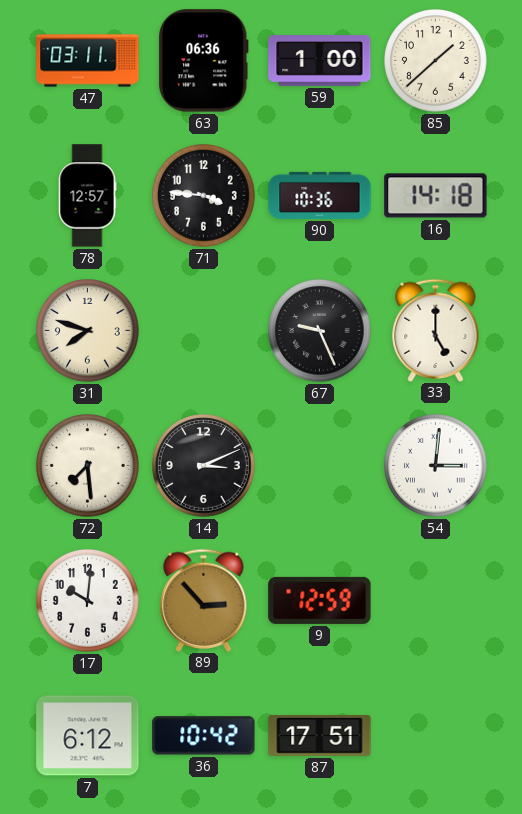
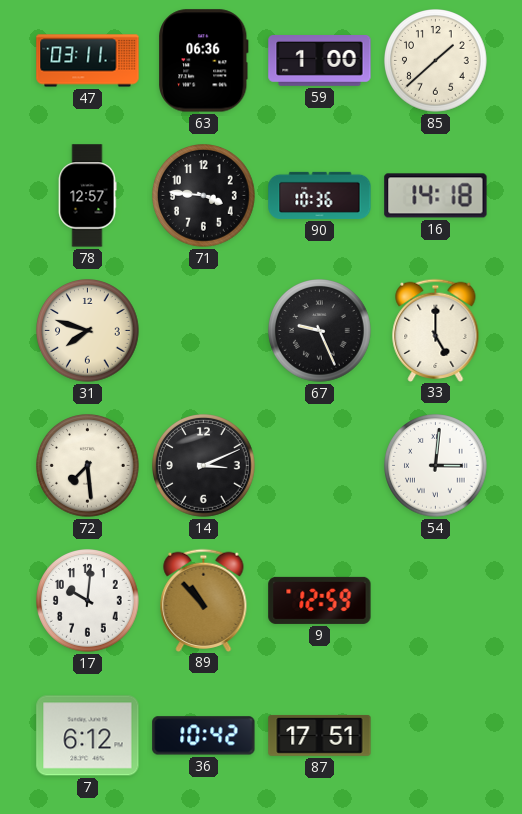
89: 2:53 -> 10:53
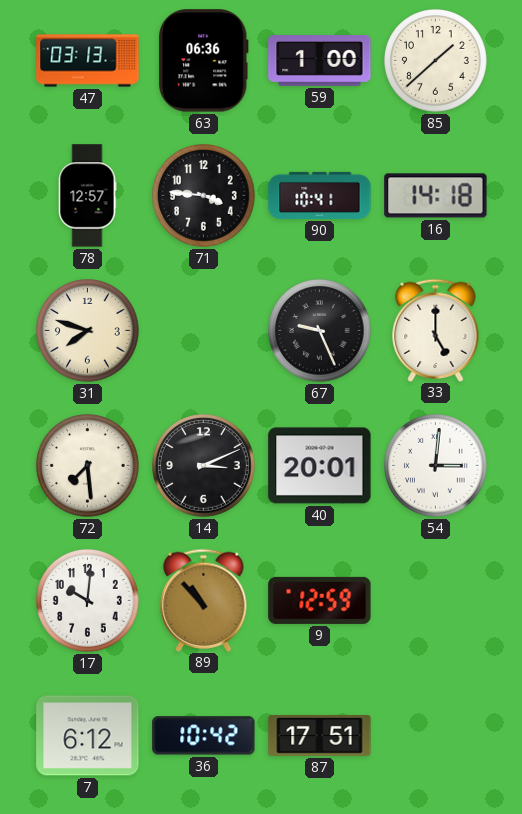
47: 03:11 -> 03:13
90: 10:36 -> 10:41
40: none -> 20:01
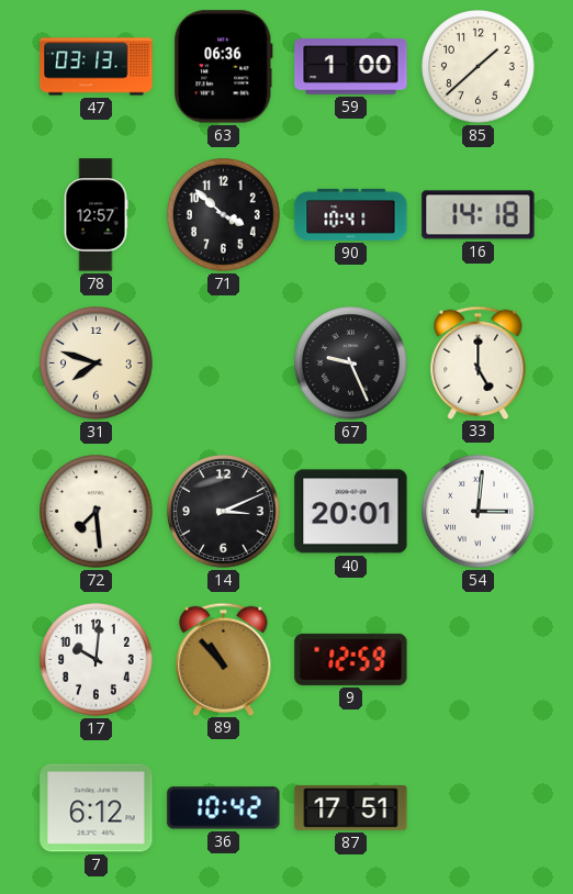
71: 3:46 -> 3:52
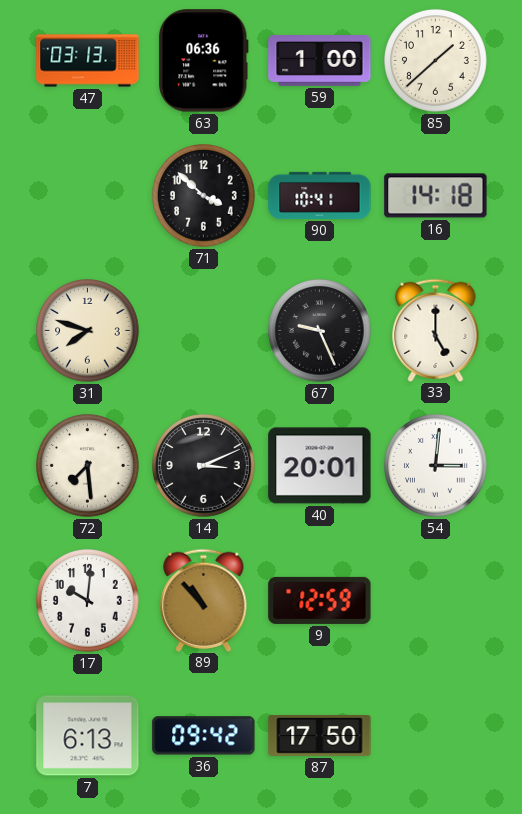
78: 12:57 -> none
7: 6:12 -> 6:13
36: 10:42 -> 09:42
87: 17:51 -> 17:50
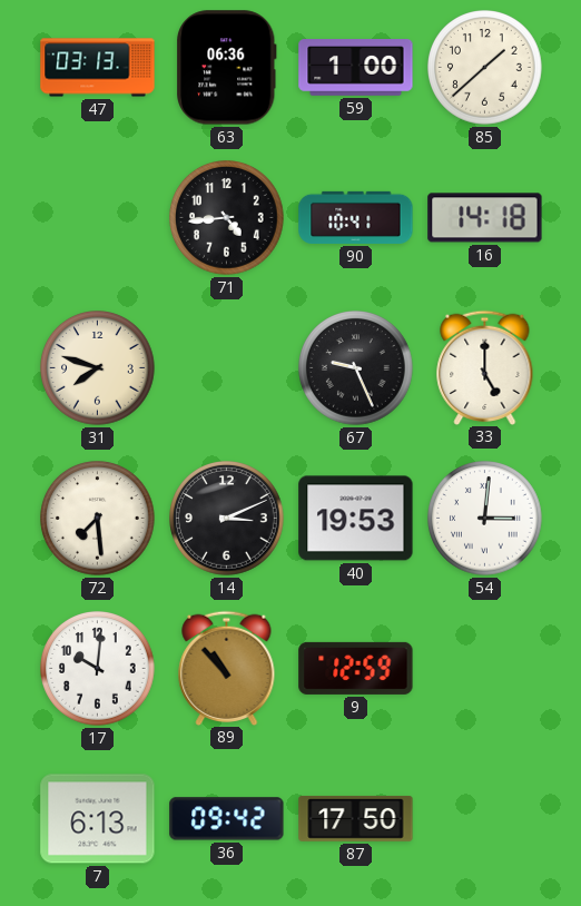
71: 3:52 -> 4:44
40: 20:01 -> 19:53
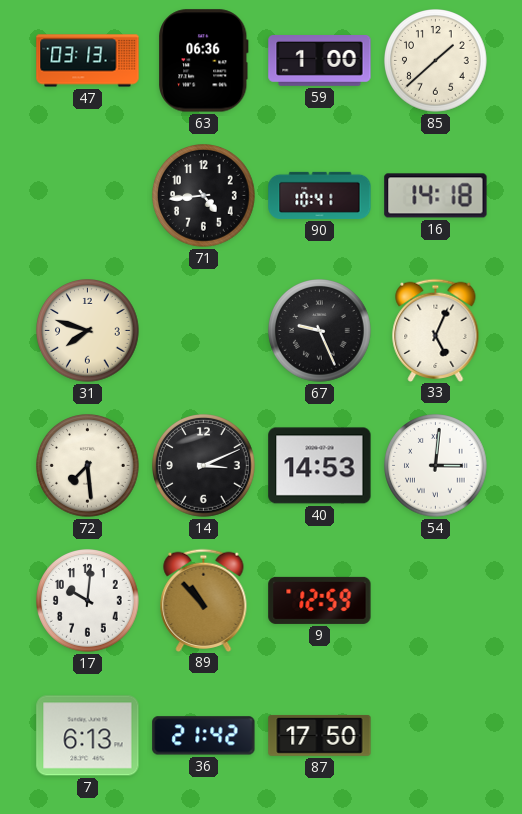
33: 5:00 -> 5:04
40: 19:53 -> 14:53
36: 09:42 -> 21:42
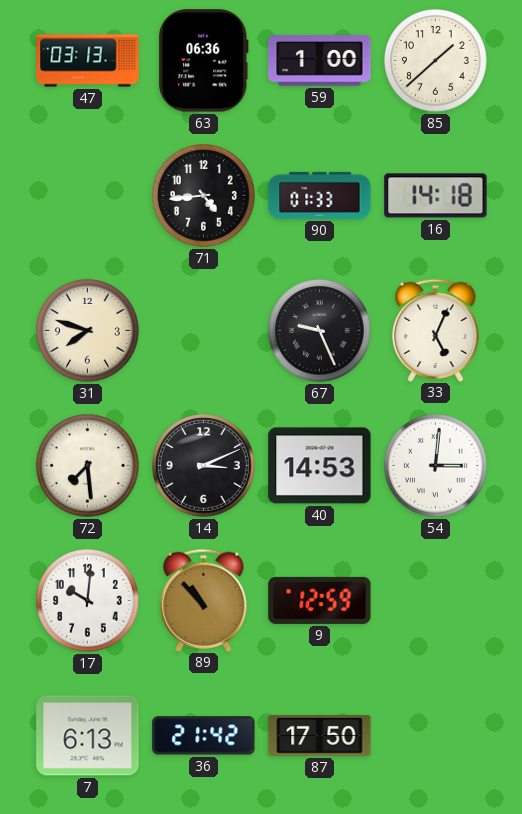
90: 10:41 -> 01:33
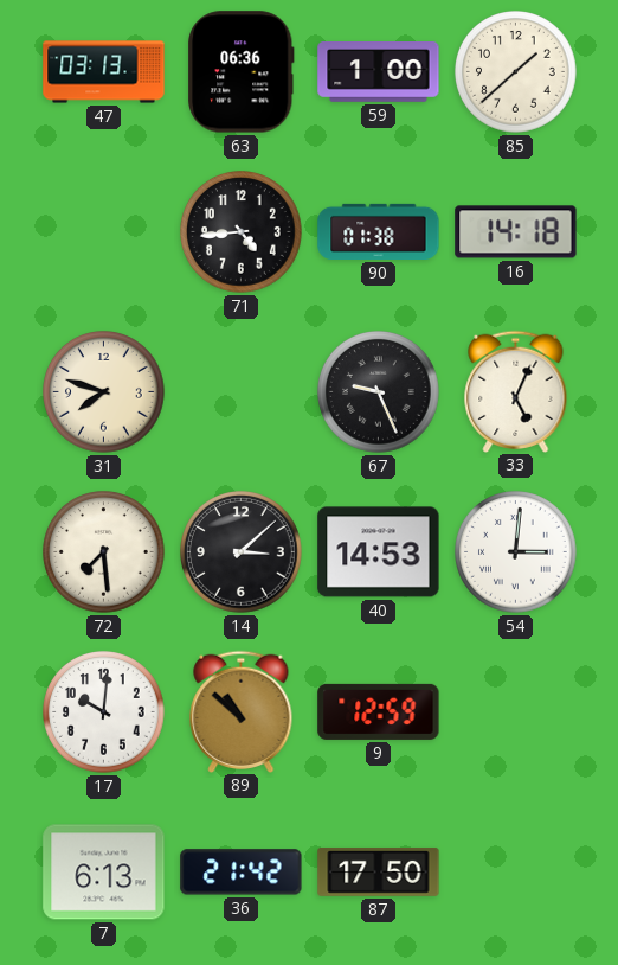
90: 01:33 -> 01:38
14: 3:11 -> 3:08
89: 10:53 -> 10:52
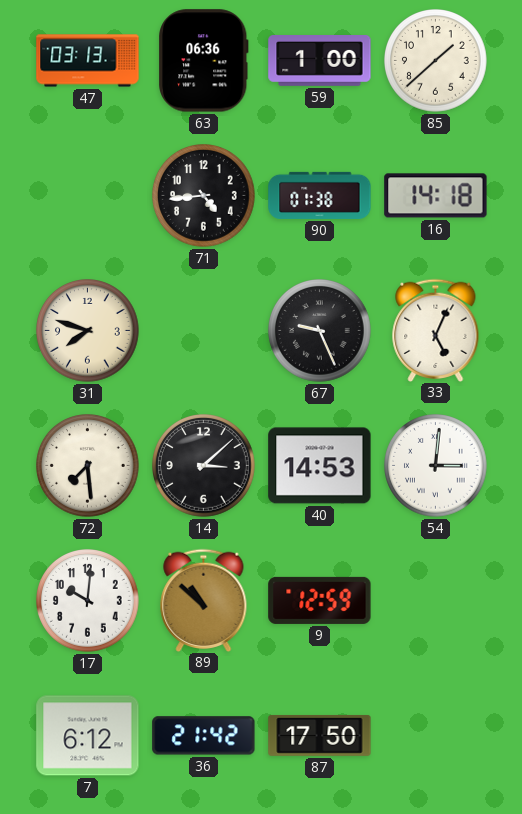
7: 6:13 -> 6:12
